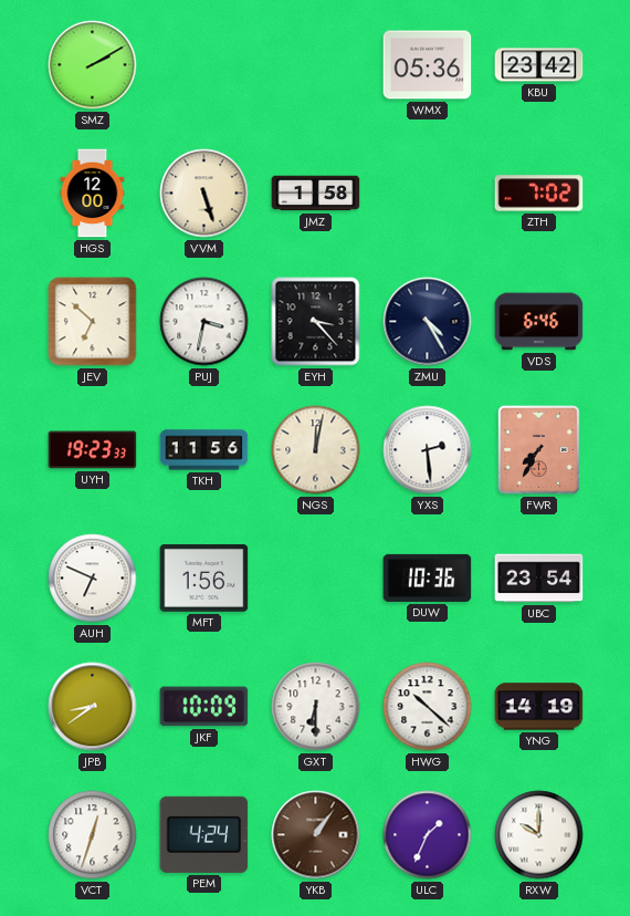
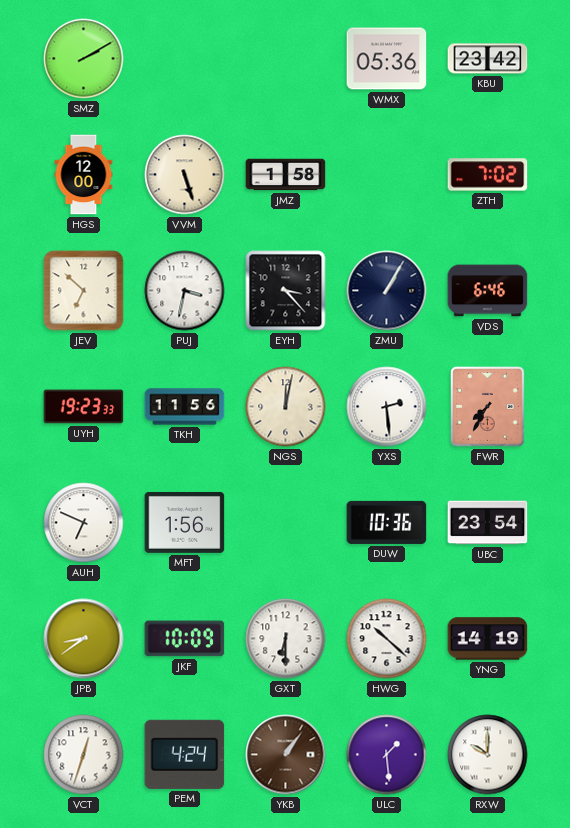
ZMU: 4:25 -> 1:05
ULC: 1:34 -> 1:29
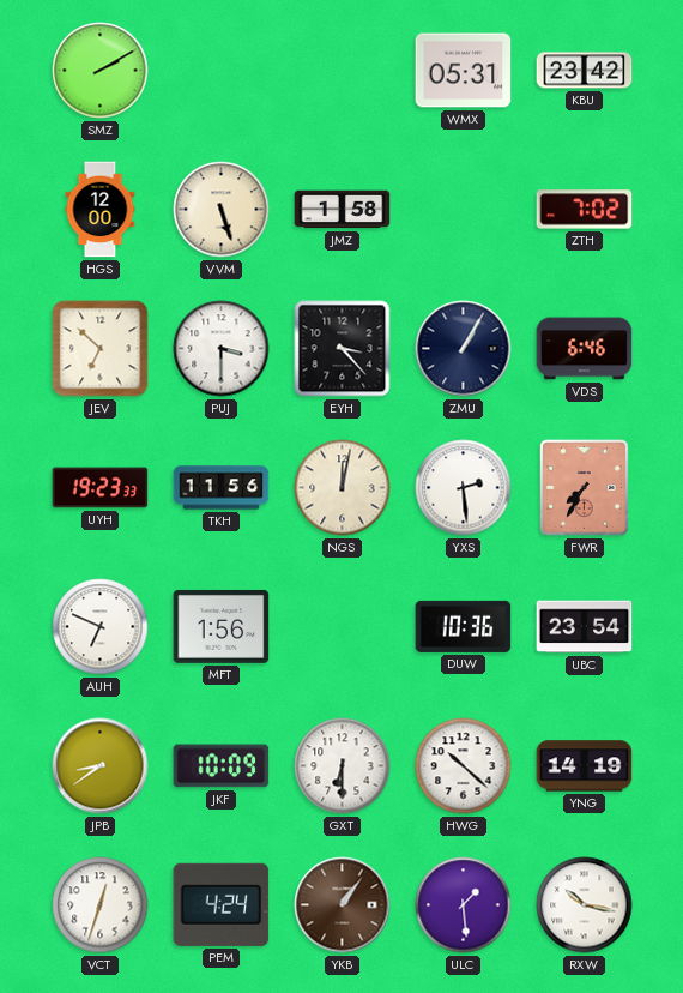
WMX: 05:36 -> 05:31
PUJ: 3:32 -> 3:30
RXW: 10:00 -> 10:17
